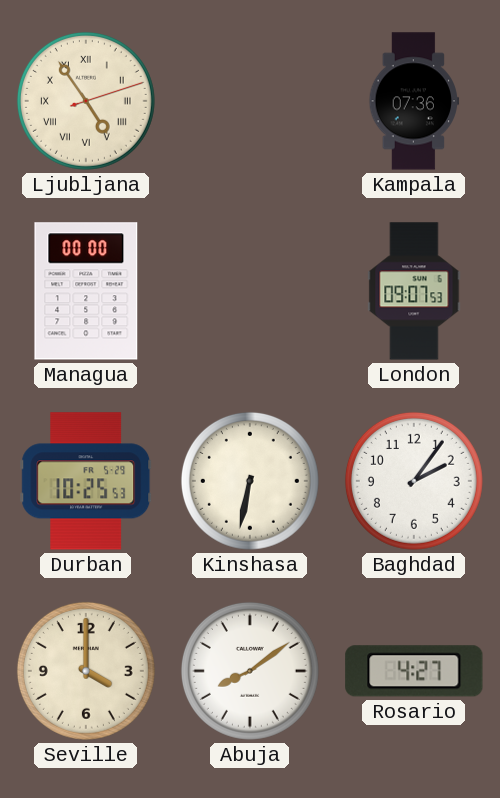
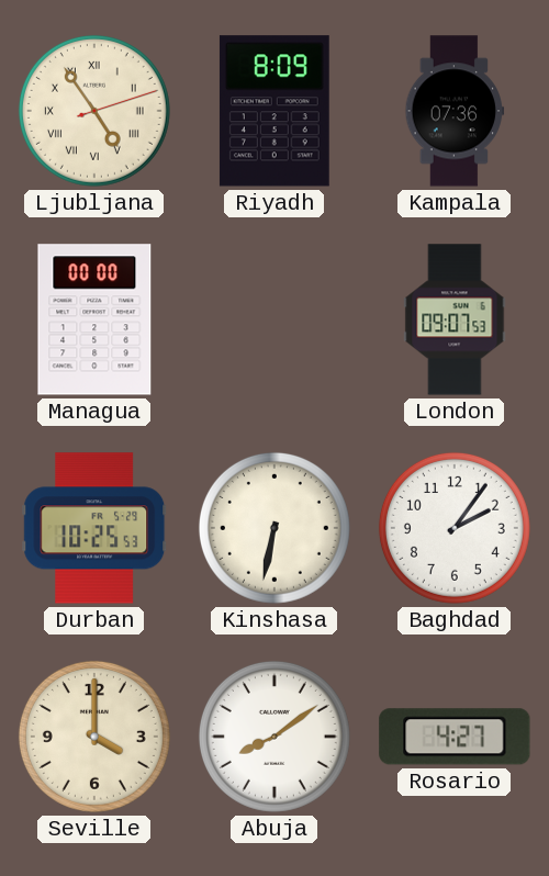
Riyadh: none -> 8:09
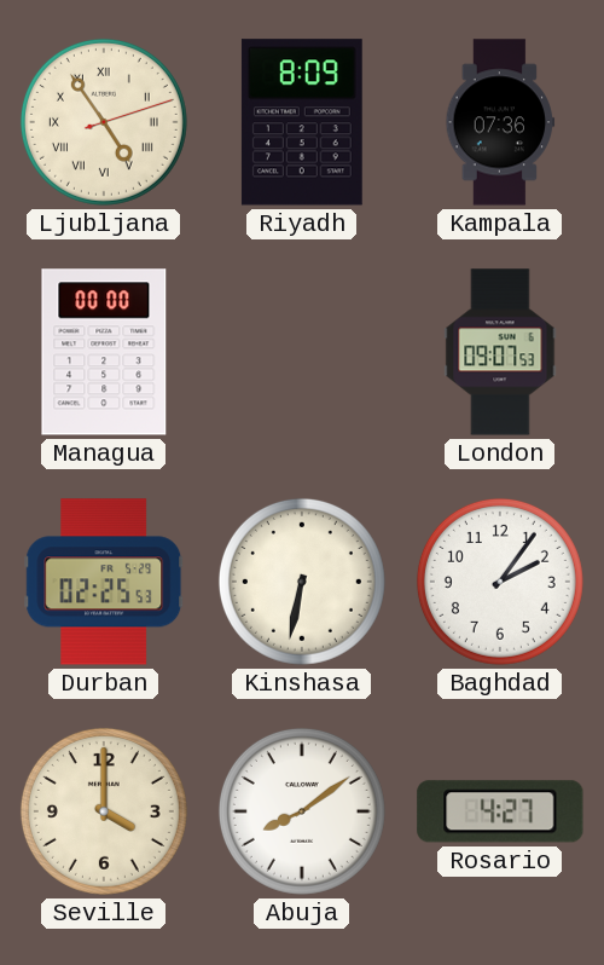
Durban: 10:25 -> 02:25
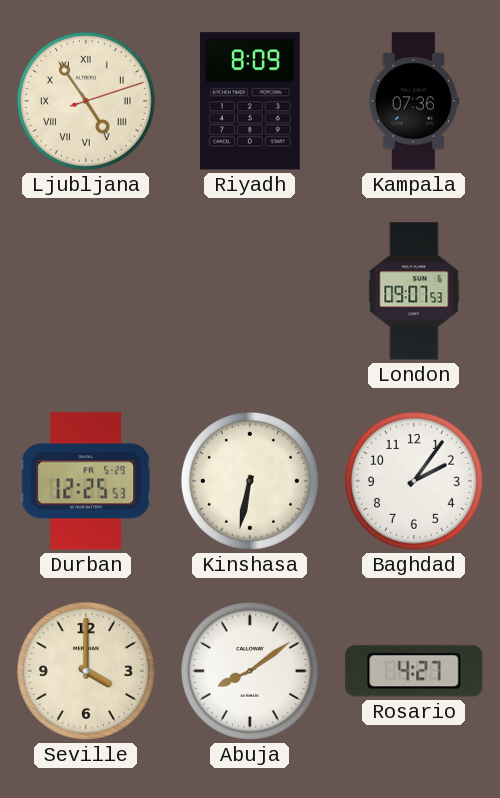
Managua: 00:00 -> none
Durban: 02:25 -> 12:25
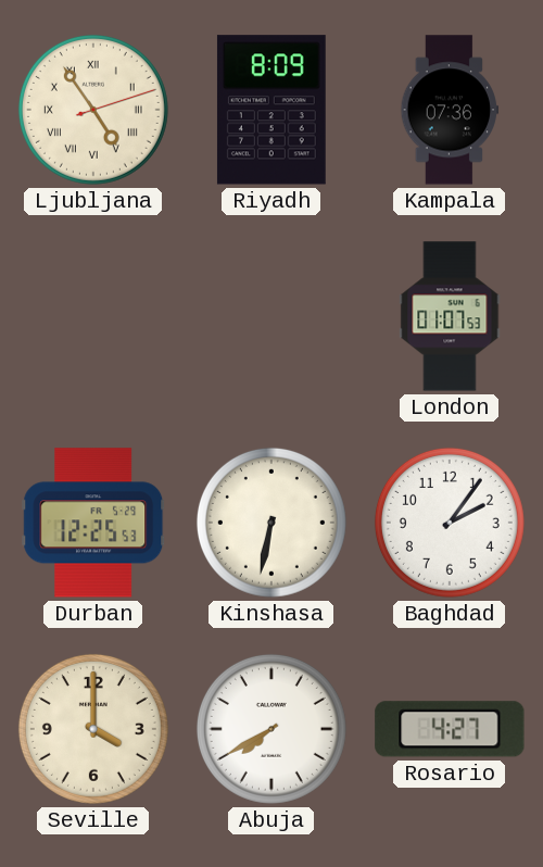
London: 09:07 -> 01:07
Abuja: 8:09 -> 7:40
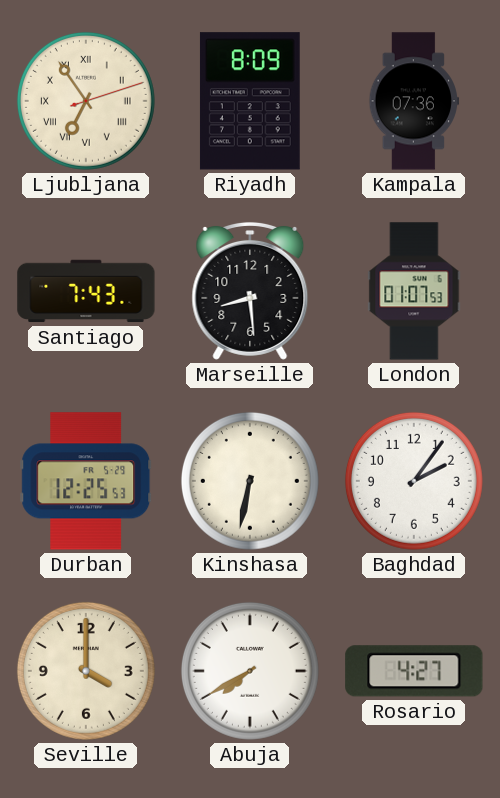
Ljubljana: 4:54 -> 6:54
Santiago: none -> 7:43
Marseille: none -> 8:29
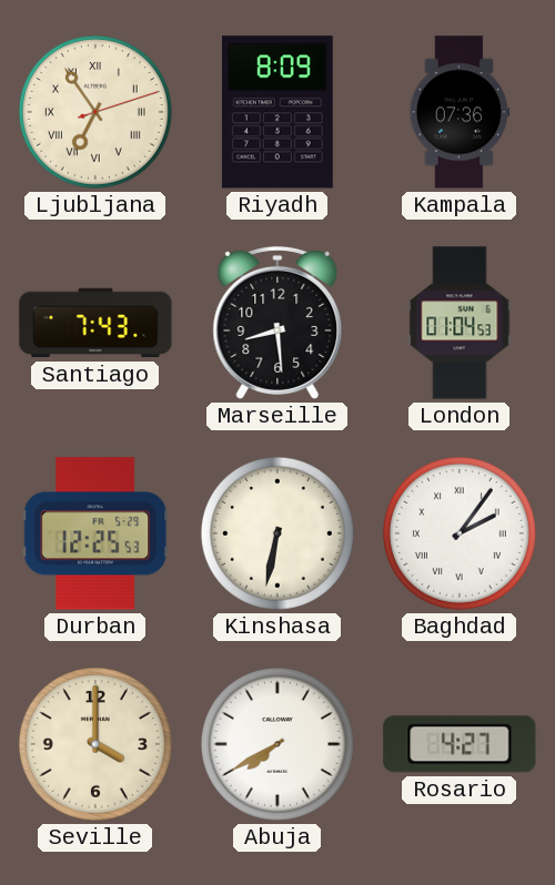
London: 01:07 -> 01:04
Baghdad numerals: Arabic -> Roman
